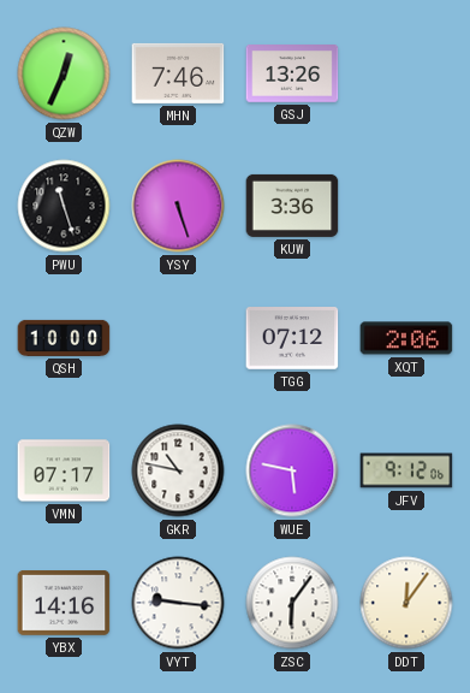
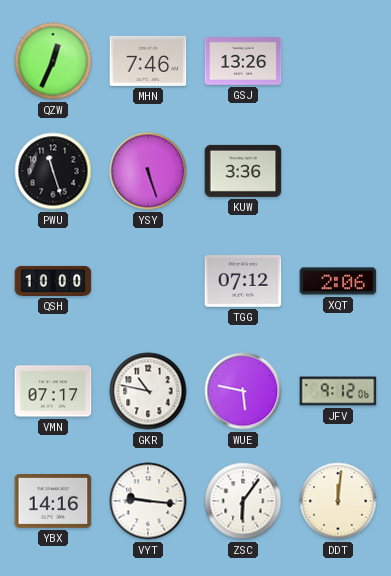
DDT: 12:06 -> 12:01
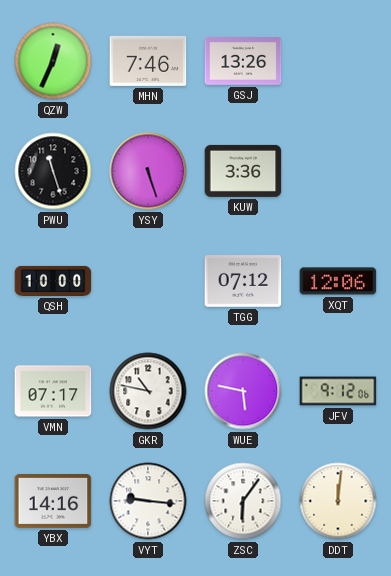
XQT: 2:06 -> 12:06
